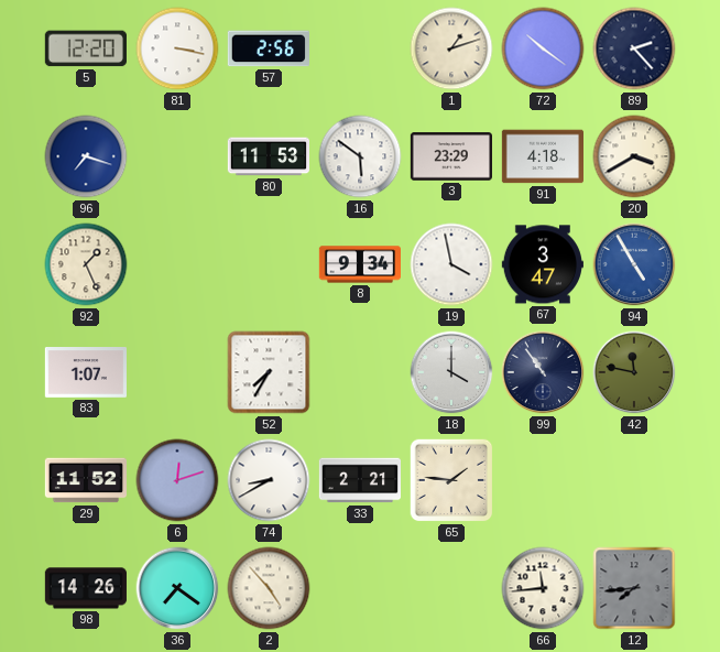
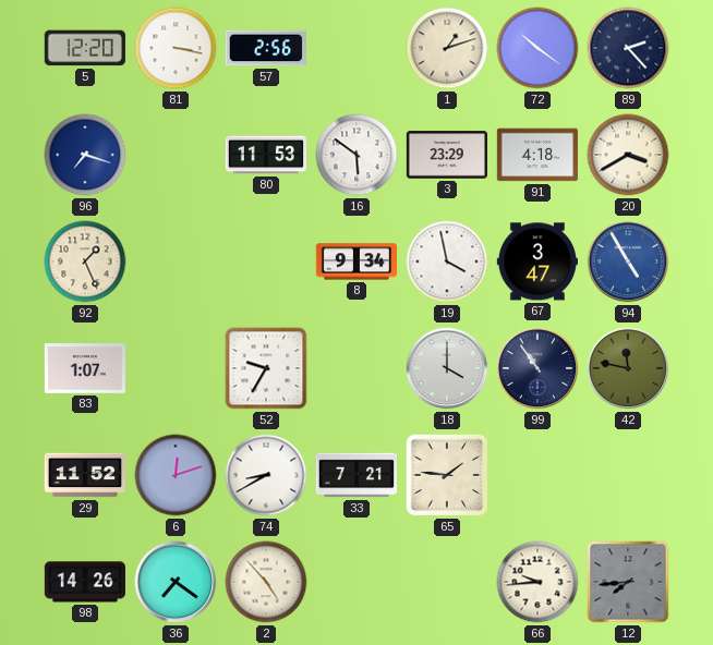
52: 7:35 -> 9:35
33: 2:21 -> 7:21
66: 11:44 -> 9:44
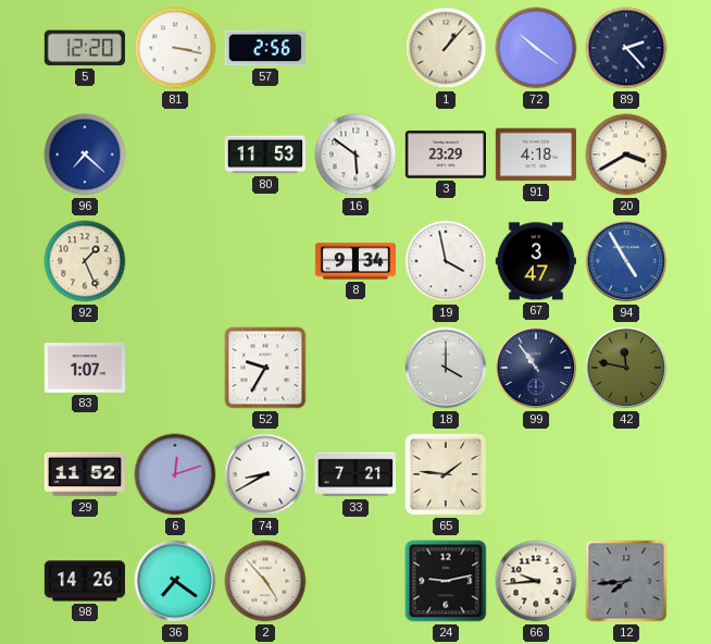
1: 1:12 -> 1:07
96: 7:18 -> 7:22
24: none -> 9:13
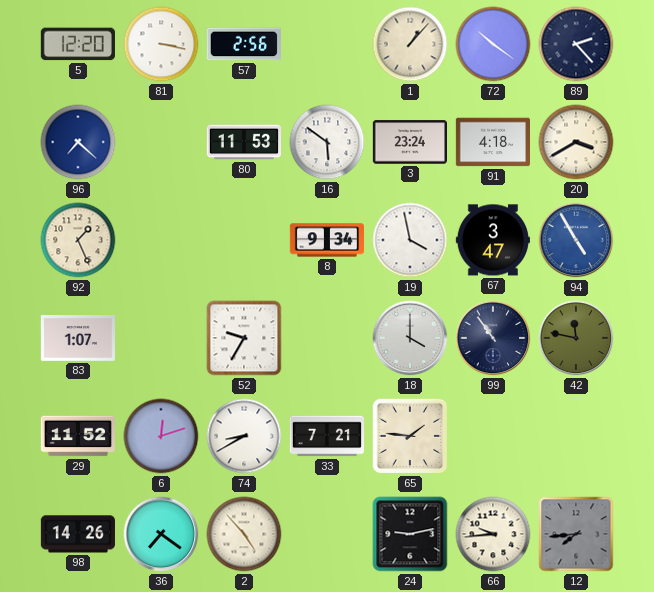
3: 23:29 -> 23:24
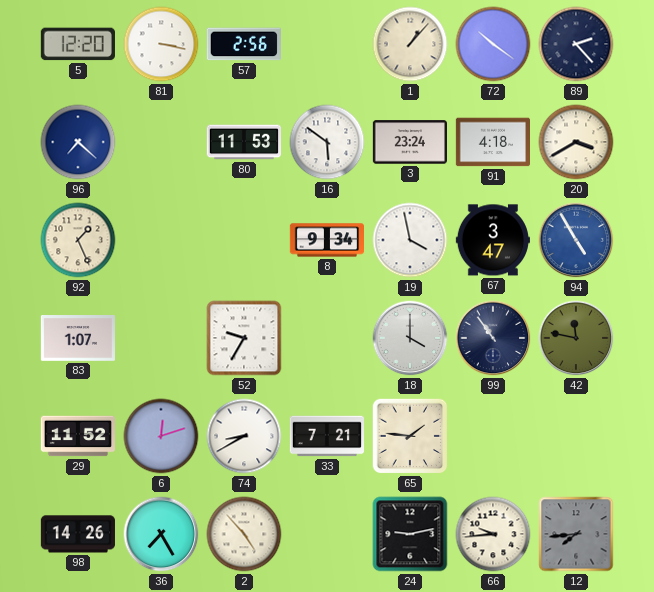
36: 7:21 -> 7:25
